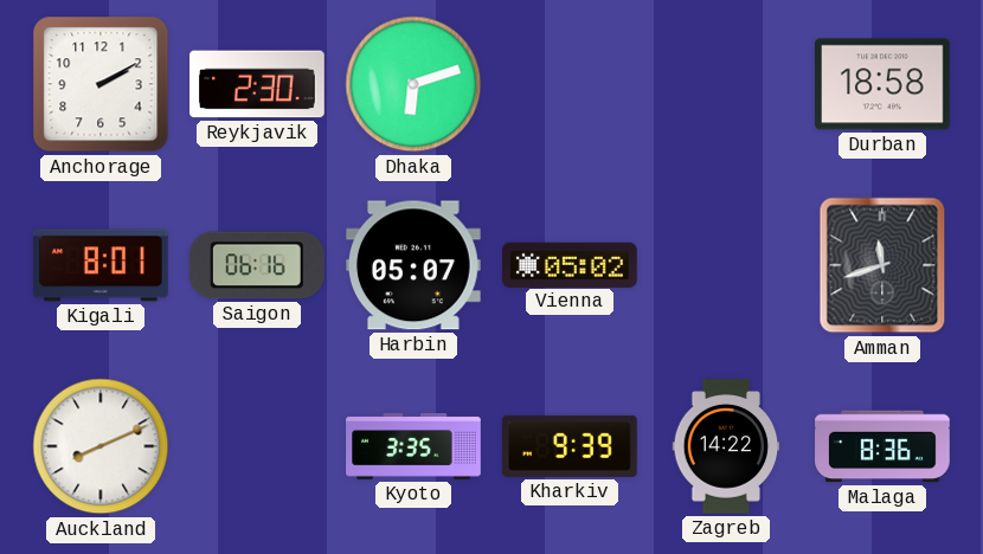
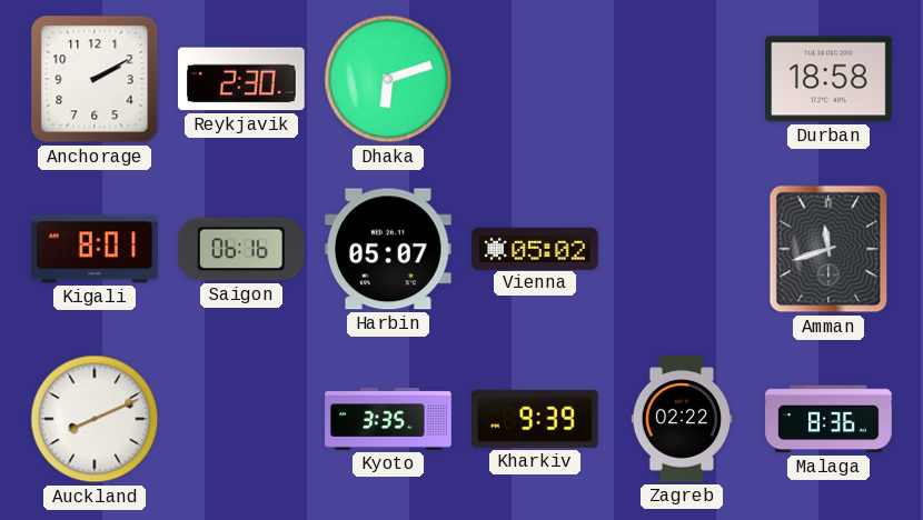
Zagreb: 14:22 -> 02:22
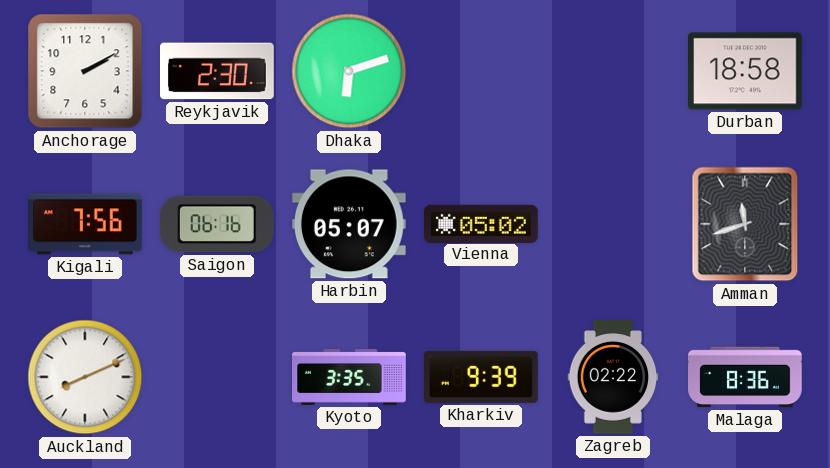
Kigali: 8:01 -> 7:56
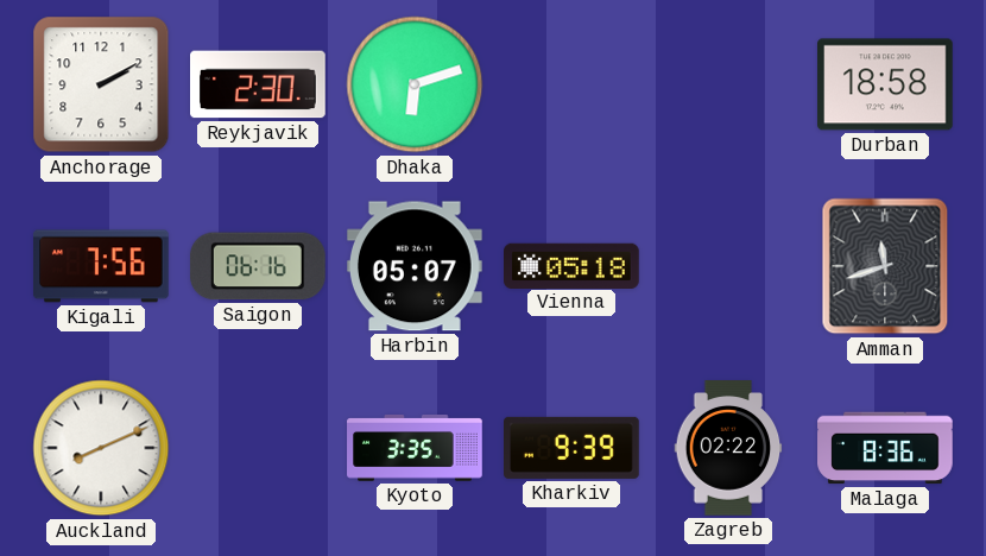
Vienna: 05:02 -> 05:18
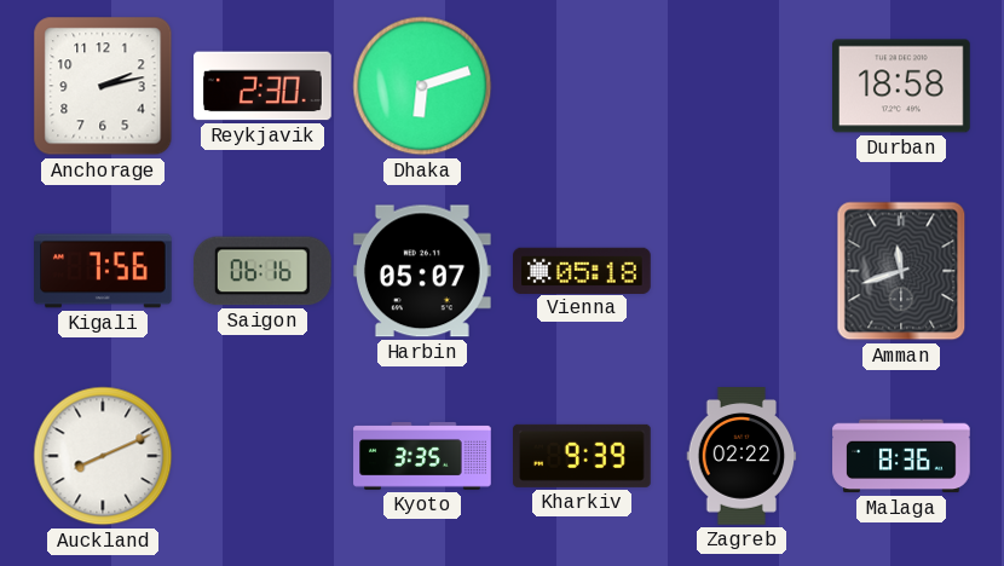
Anchorage: 2:10 -> 2:13
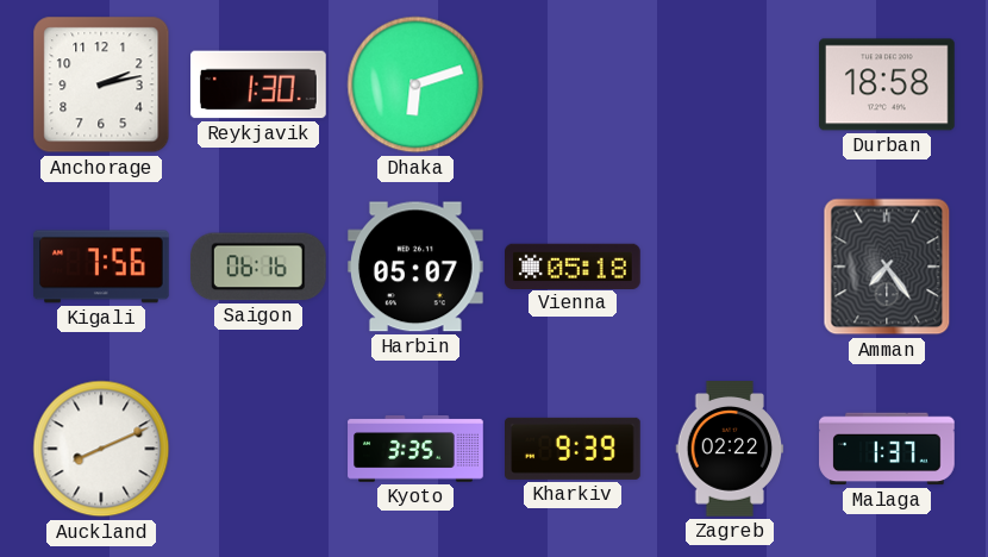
Reykjavik: 2:30 -> 1:30
Amman: 11:42 -> 7:24
Malaga: 8:36 -> 1:37
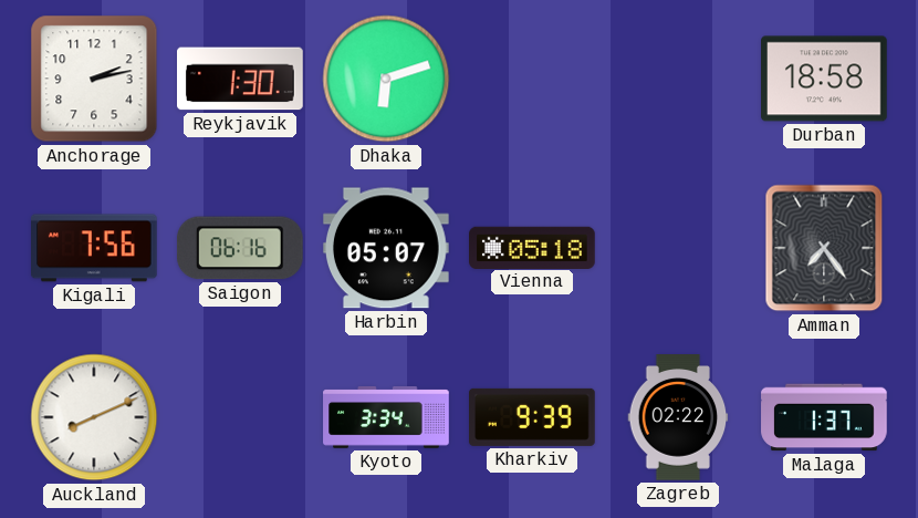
Kyoto: 3:35 -> 3:34
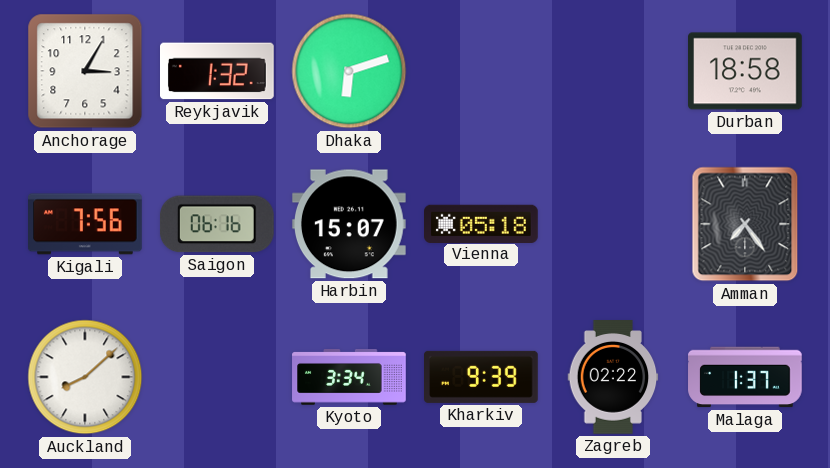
Anchorage: 2:13 -> 3:05
Reykjavik: 1:30 -> 1:32
Harbin: 05:07 -> 15:07
Auckland: 8:11 -> 8:08
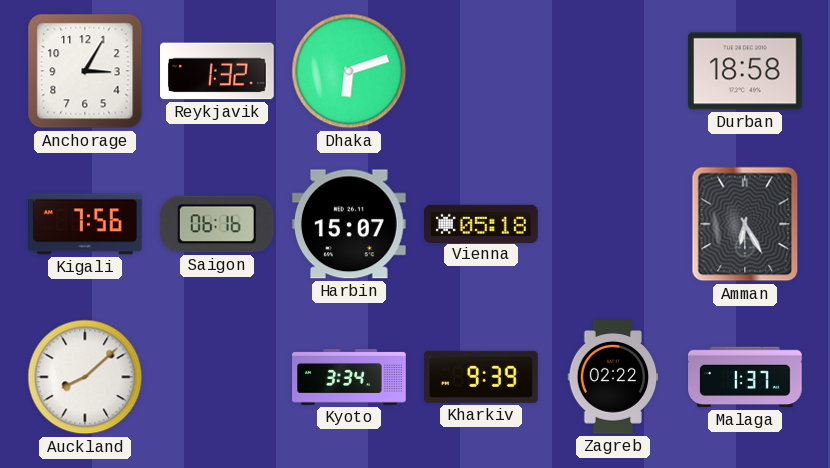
Amman: 7:24 -> 6:25
